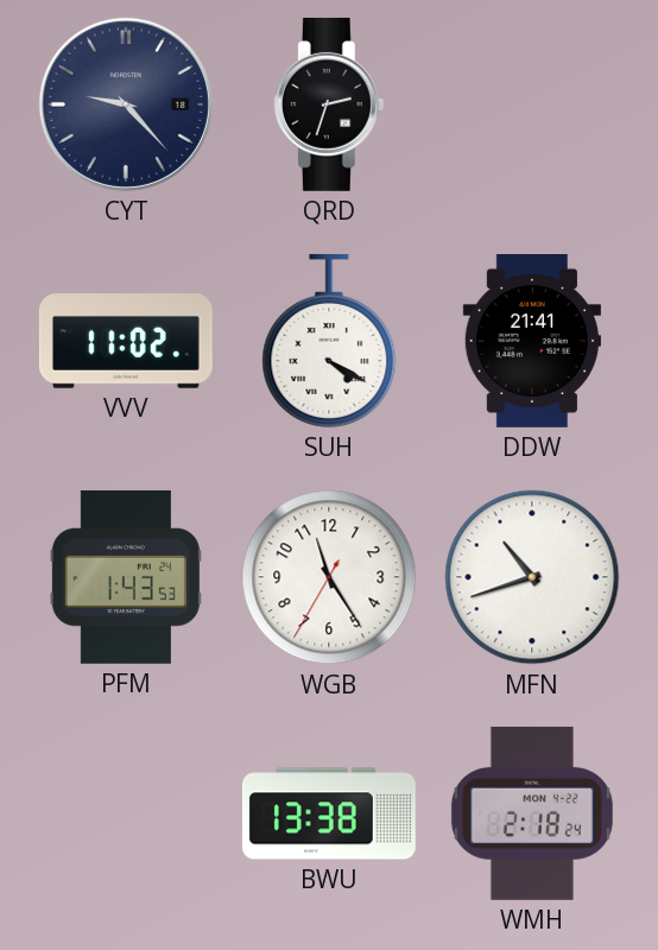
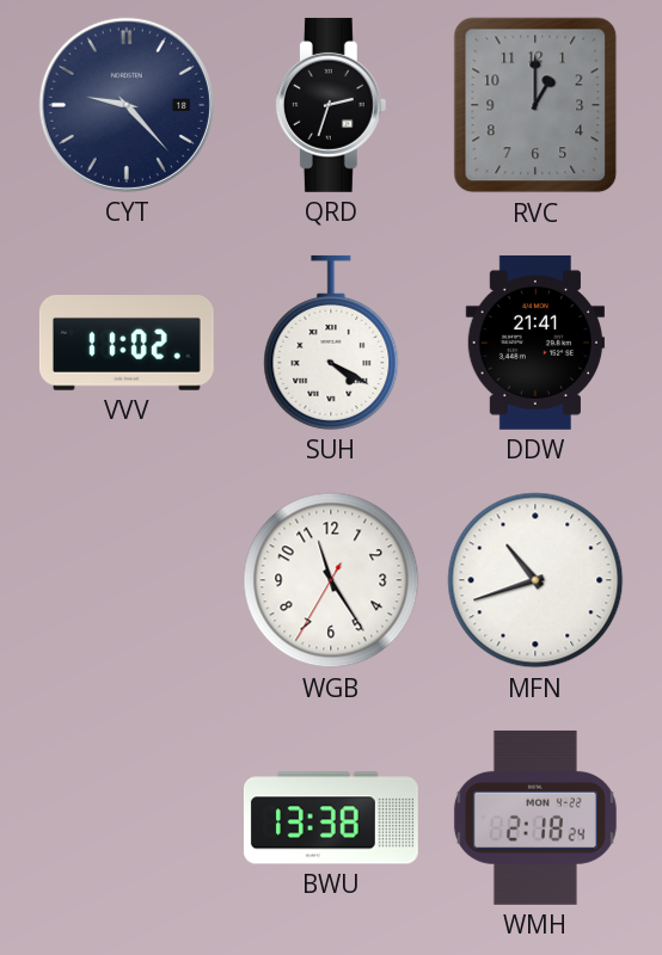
RVC: none -> 1:00
PFM: 1:43 -> none
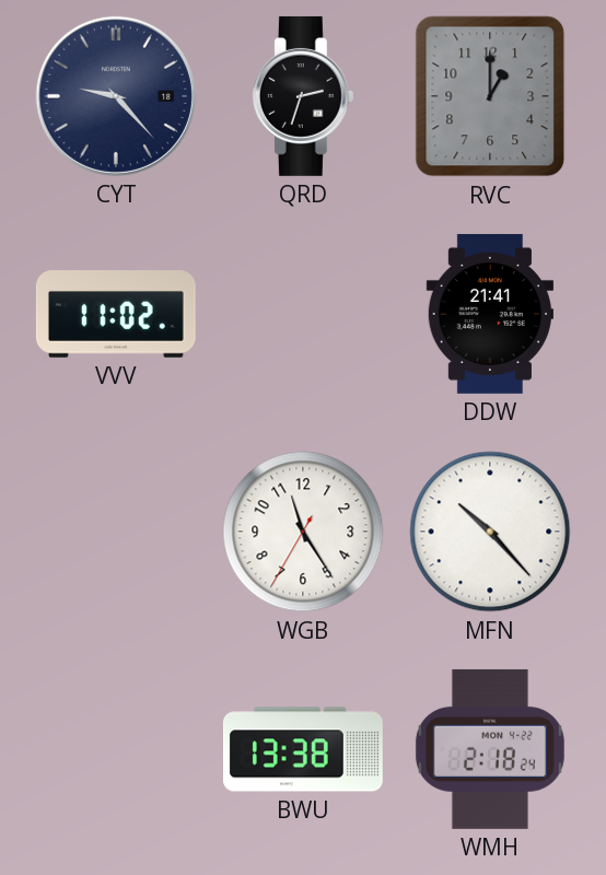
SUH: 4:20 -> none
MFN: 10:42 -> 10:23
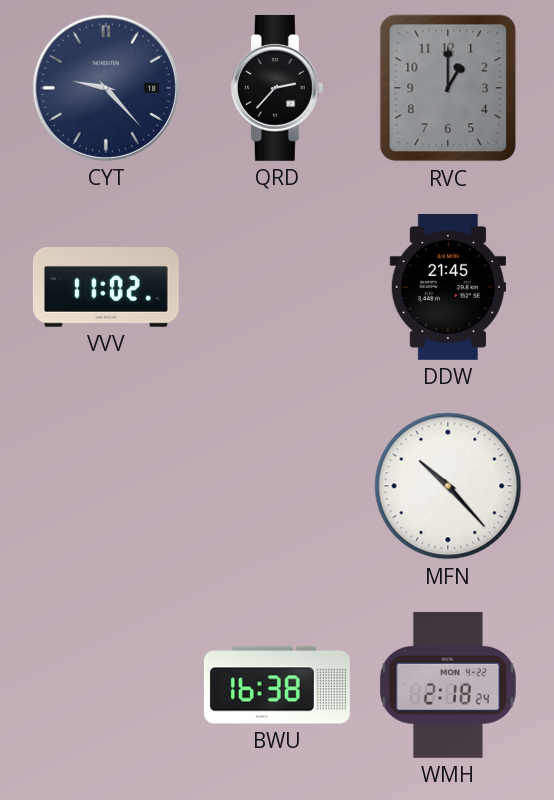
QRD: 2:33 -> 2:37
DDW: 21:41 -> 21:45
WGB: 11:24 -> none
BWU: 13:38 -> 16:38
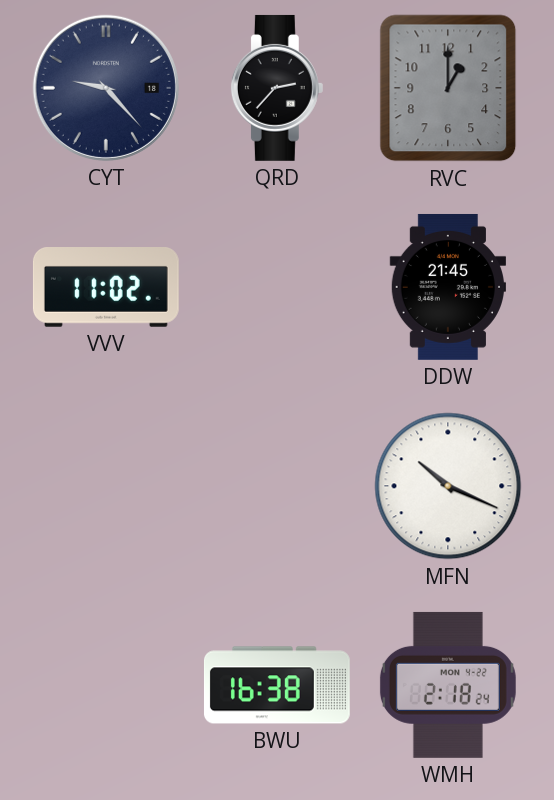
MFN: 10:23 -> 10:19
